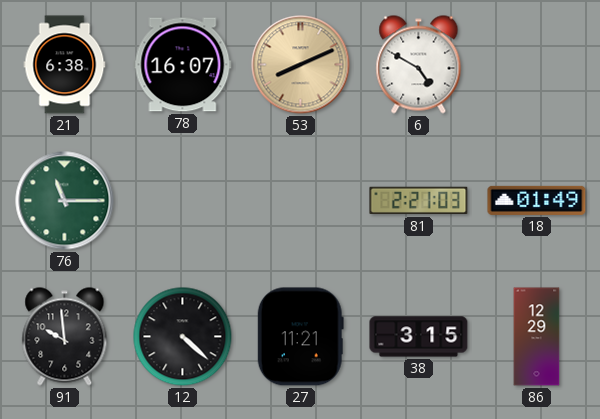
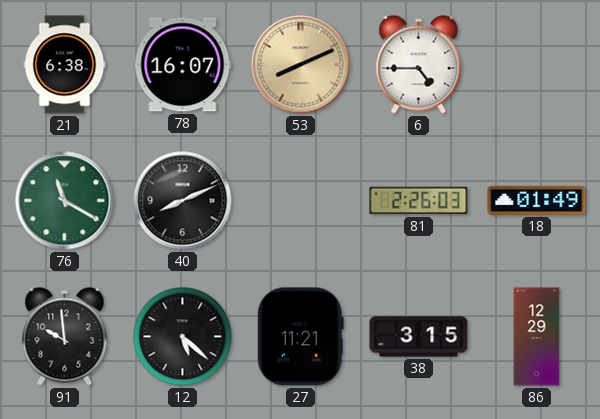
6: 4:50 -> 4:45
76: 11:15 -> 11:20
40: none -> 8:11
81: 2:21 -> 2:26
12: 4:22 -> 5:22
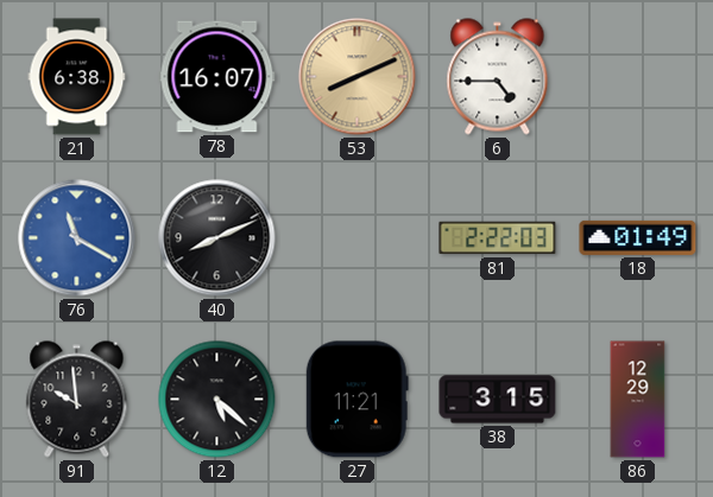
76 dial: green -> blue
81: 2:26 -> 2:22
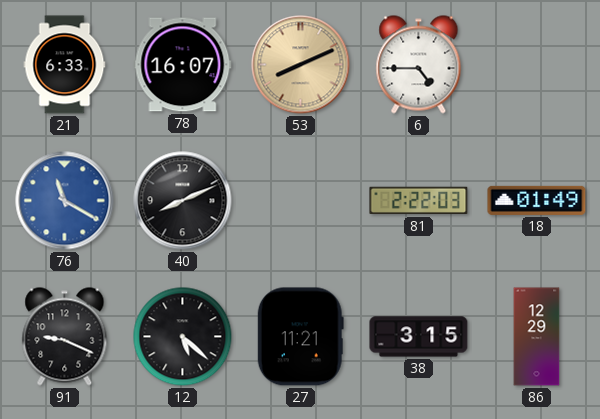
21: 6:38 -> 6:33
91: 9:59 -> 9:19
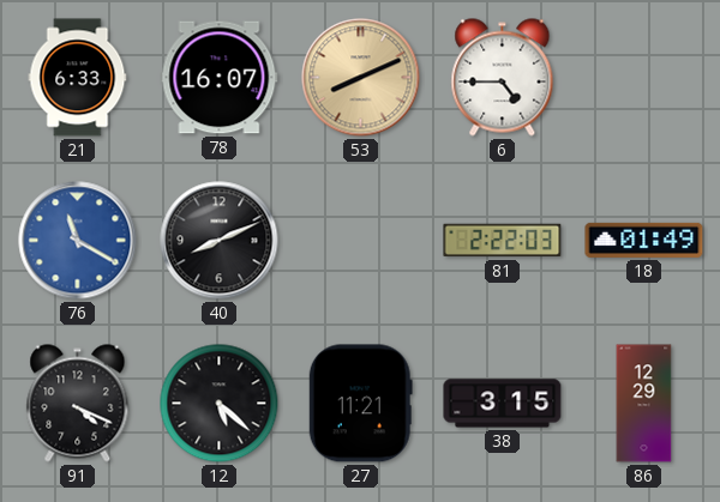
91: 9:19 -> 4:19
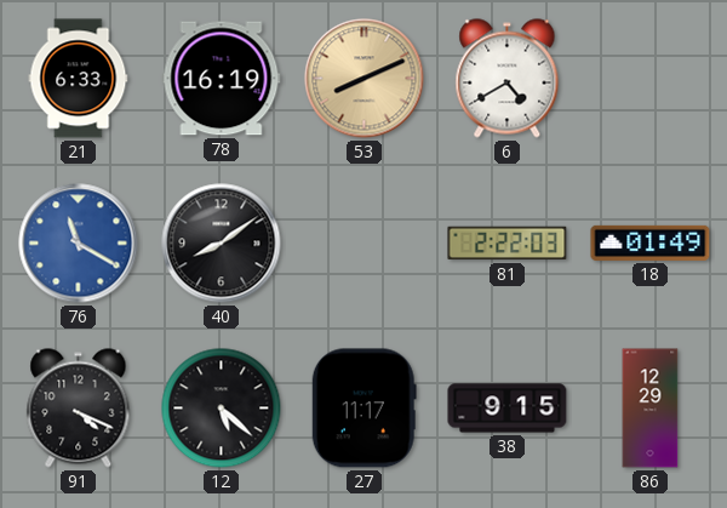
78: 16:07 -> 16:19
6: 4:45 -> 4:40
40: 8:11 -> 8:09
27: 11:21 -> 11:17
38: 3:15 -> 9:15
